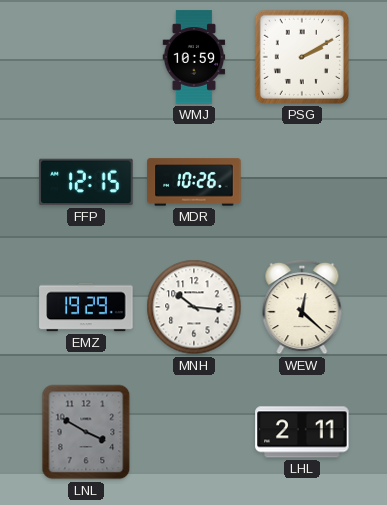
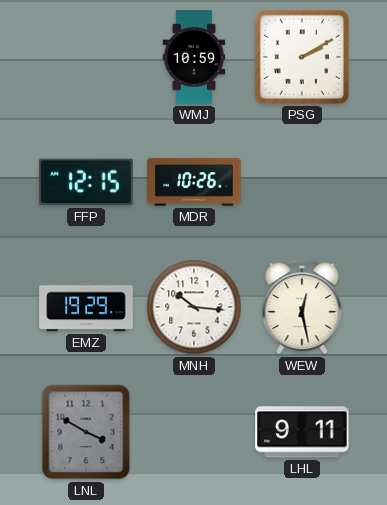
WEW: 12:22 -> 12:28
LHL: 2:11 -> 9:11
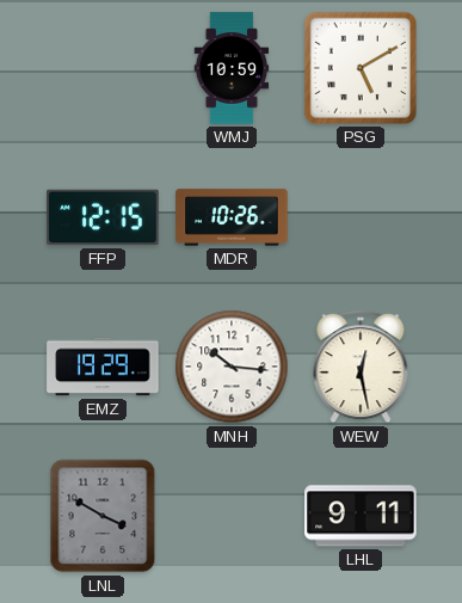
PSG: 2:10 -> 5:10
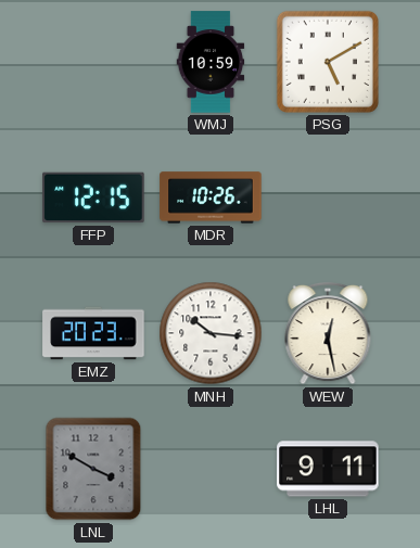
EMZ: 19:29 -> 20:23
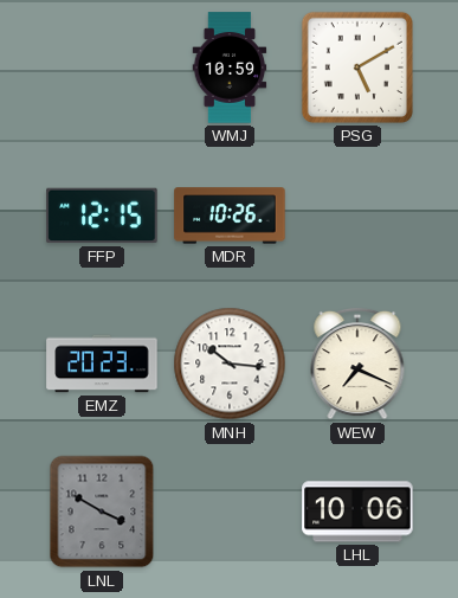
WEW: 12:28 -> 7:19
LHL: 9:11 -> 10:06
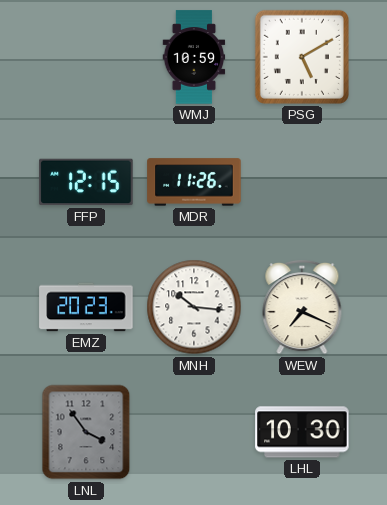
MDR: 10:26 -> 11:26
LNL: 3:50 -> 3:54
LHL: 10:06 -> 10:30
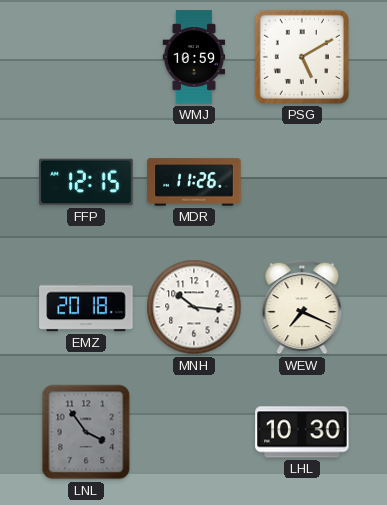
EMZ: 20:23 -> 20:18
